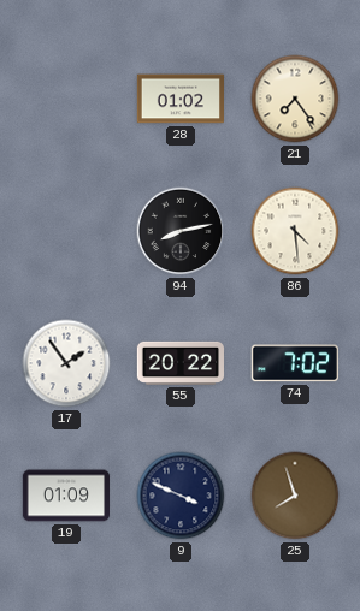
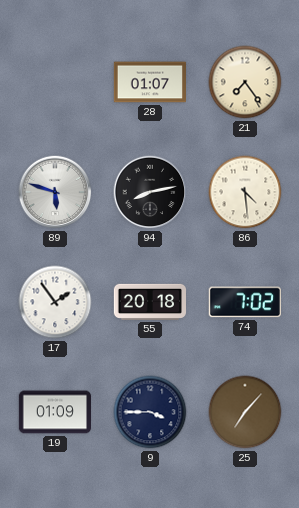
28: 01:02 -> 01:07
89: none -> 5:48
55: 20:22 -> 20:18
9: 3:49 -> 3:45
25: 7:57 -> 7:07
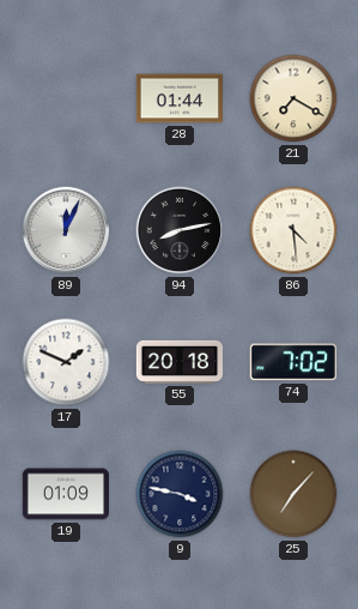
28: 01:07 -> 01:44
21: 7:24 -> 7:20
89: 5:48 -> 12:04
17: 1:54 -> 1:49
9: 3:45 -> 3:47
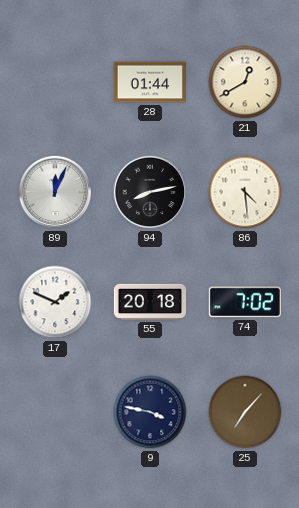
21: 7:20 -> 12:40
19: 01:09 -> none
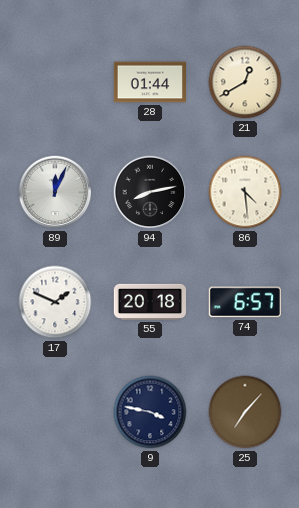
74: 7:02 -> 6:57
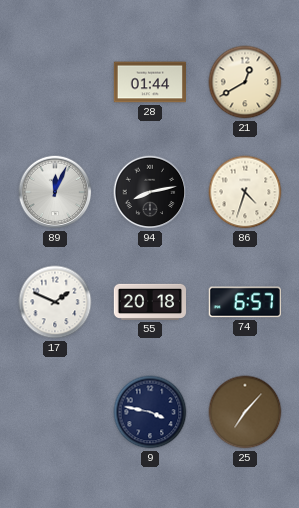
86: 4:29 -> 4:33
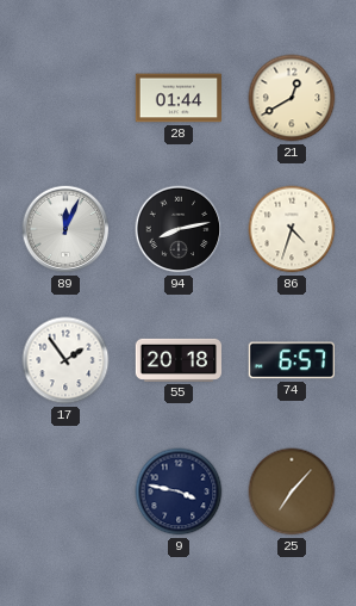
17: 1:49 -> 1:54
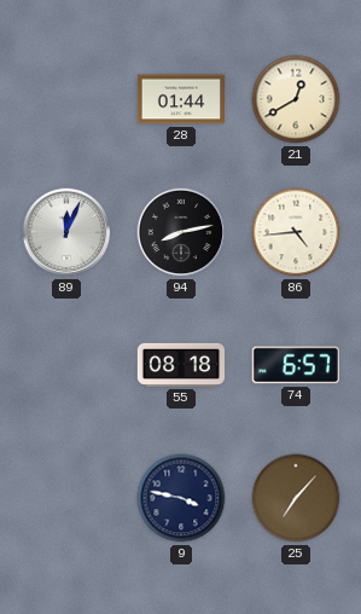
86: 4:33 -> 4:44
17: 1:54 -> none
55: 20:18 -> 08:18
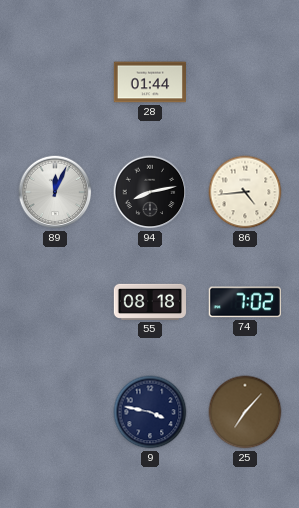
21: 12:40 -> none
74: 6:57 -> 7:02
